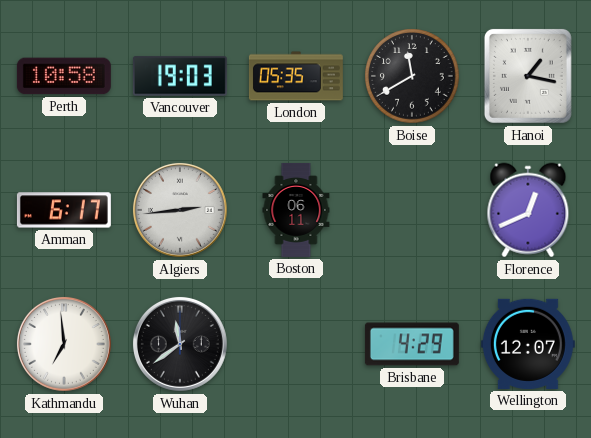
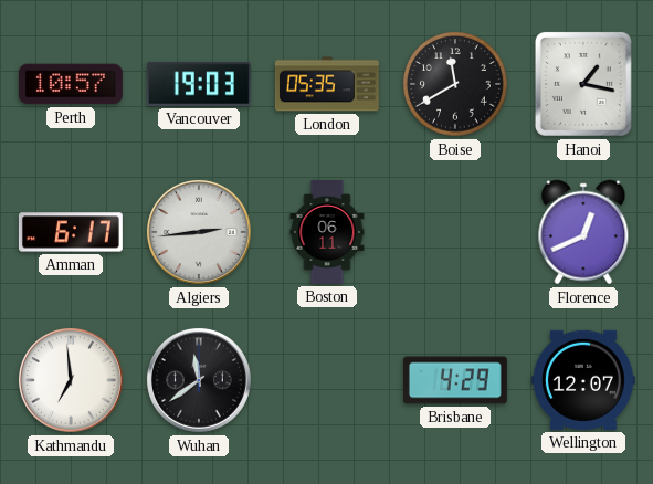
Perth: 10:58 -> 10:57
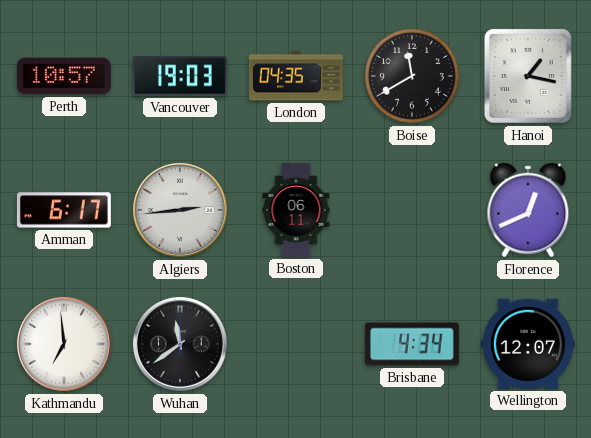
London: 05:35 -> 04:35
Brisbane: 4:29 -> 4:34
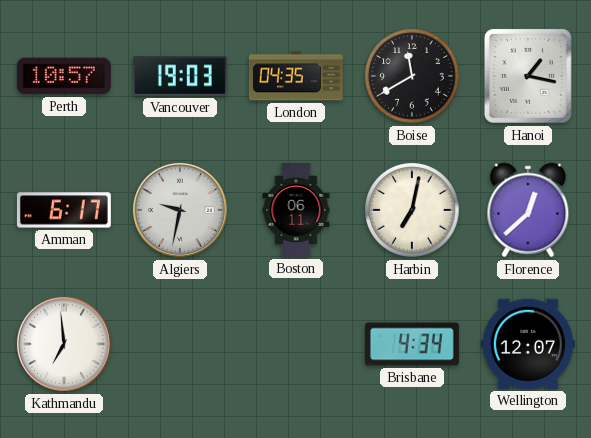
Algiers: 2:44 -> 9:32
Harbin: none -> 7:02
Florence: 12:41 -> 12:38
Wuhan: 11:39 -> none
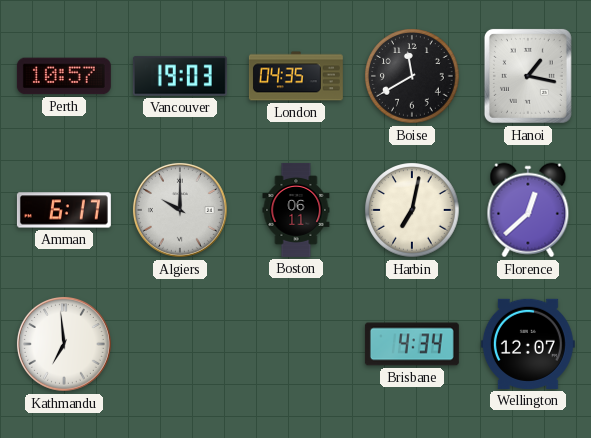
Algiers: 9:32 -> 10:00
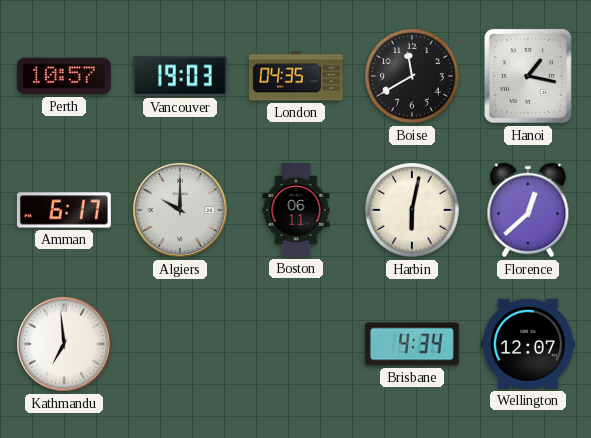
Harbin: 7:02 -> 6:02
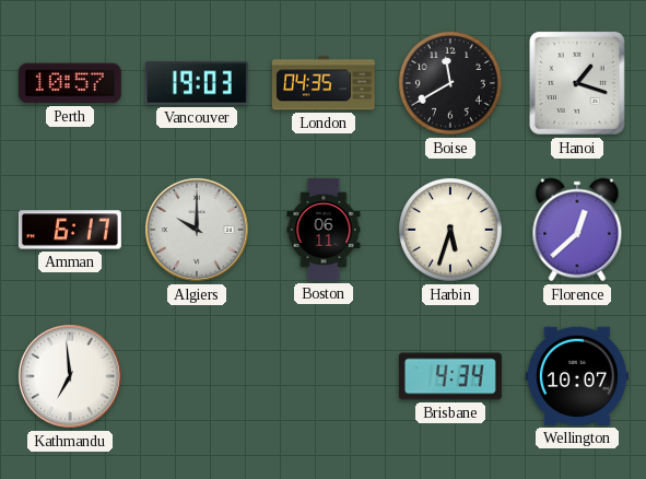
Hanoi: 1:17 -> 1:18
Harbin: 6:02 -> 5:33
Wellington: 12:07 -> 10:07
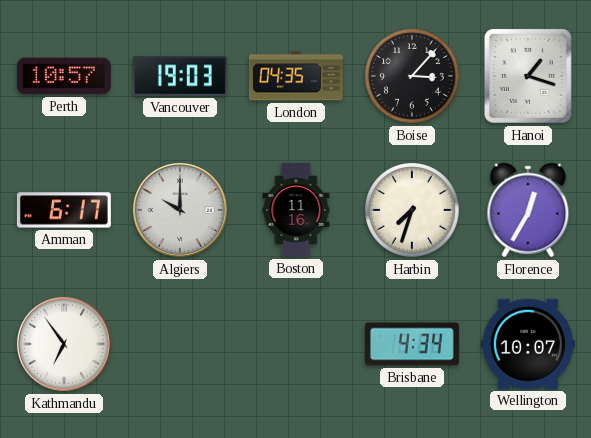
Boise: 11:40 -> 3:07
Boston: 06:11 -> 11:16
Harbin: 5:33 -> 7:33
Florence: 12:38 -> 12:35
Kathmandu: 6:59 -> 6:54
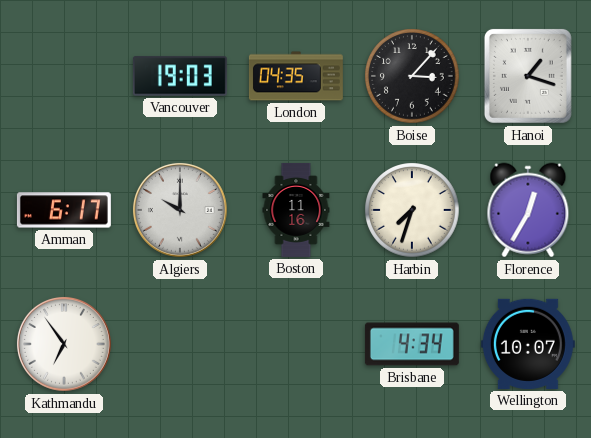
Perth: 10:57 -> none
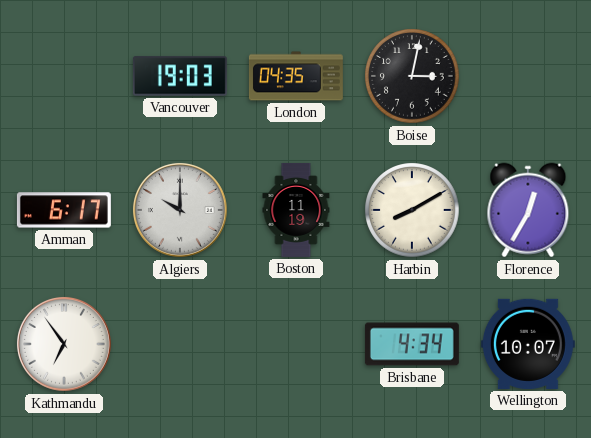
Boise: 3:07 -> 3:02
Hanoi: 1:18 -> none
Boston: 11:16 -> 11:19
Harbin: 7:33 -> 8:10
